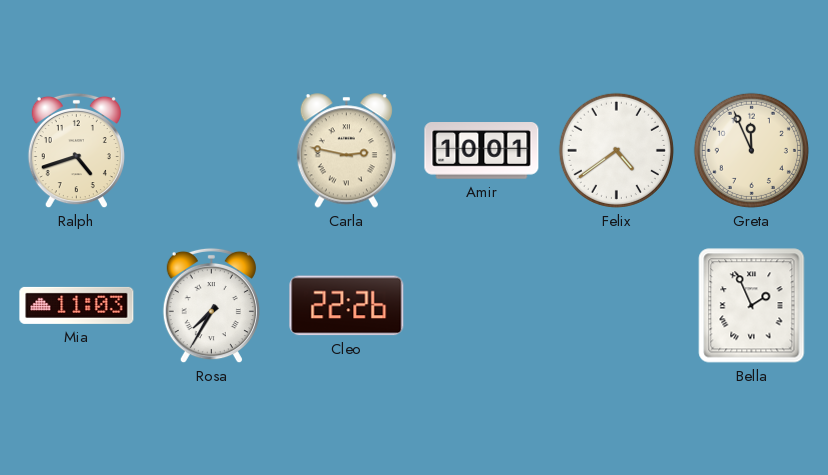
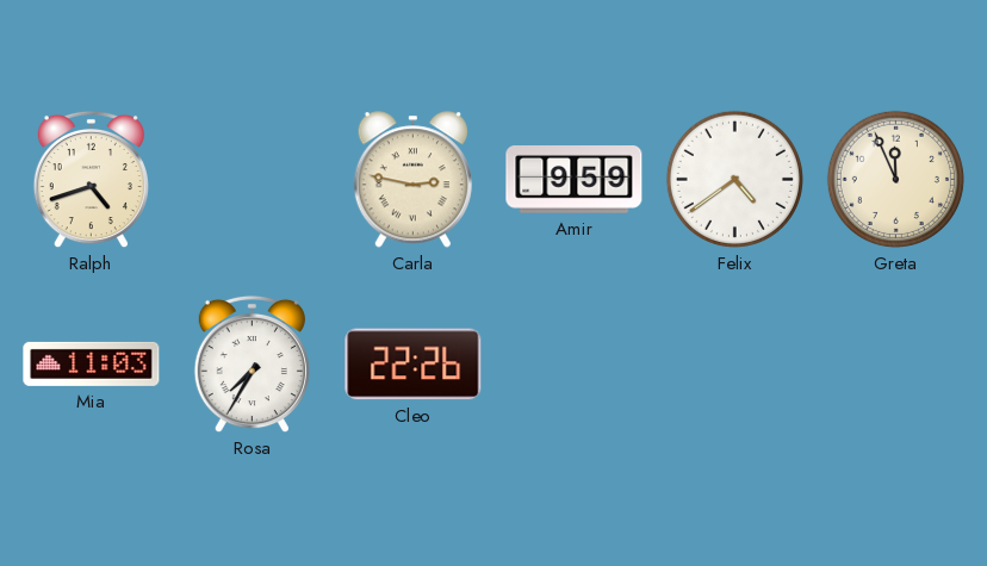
Amir: 10:01 -> 9:59
Bella: 1:56 -> none
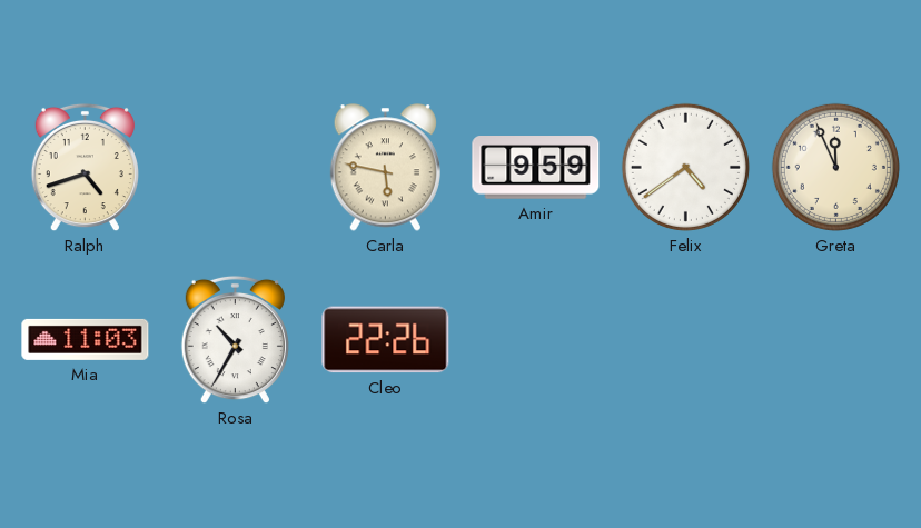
Carla: 2:47 -> 5:47
Rosa: 7:35 -> 10:35
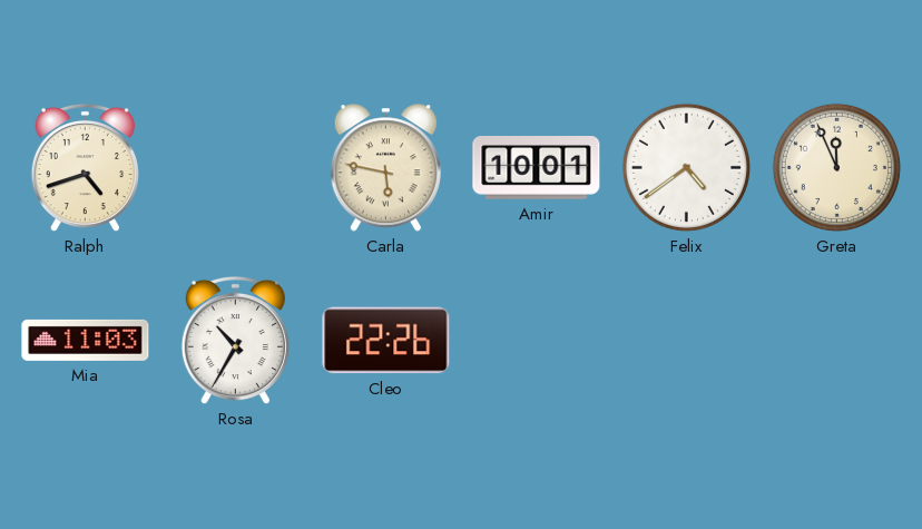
Amir: 9:59 -> 10:01
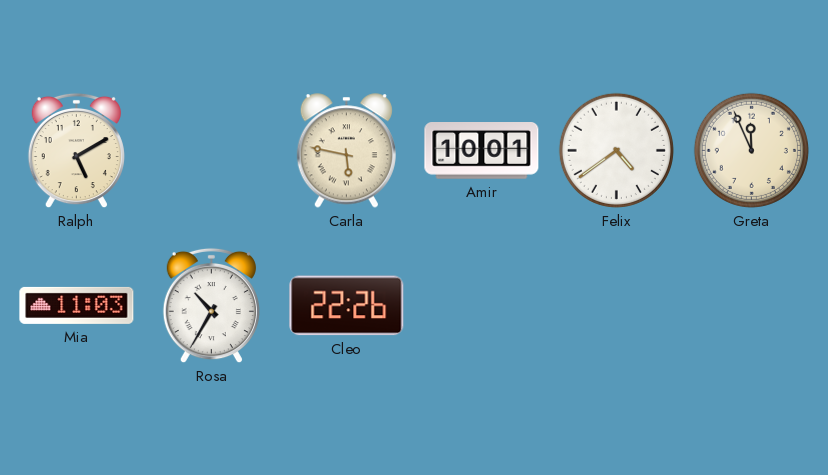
Ralph: 4:42 -> 5:10
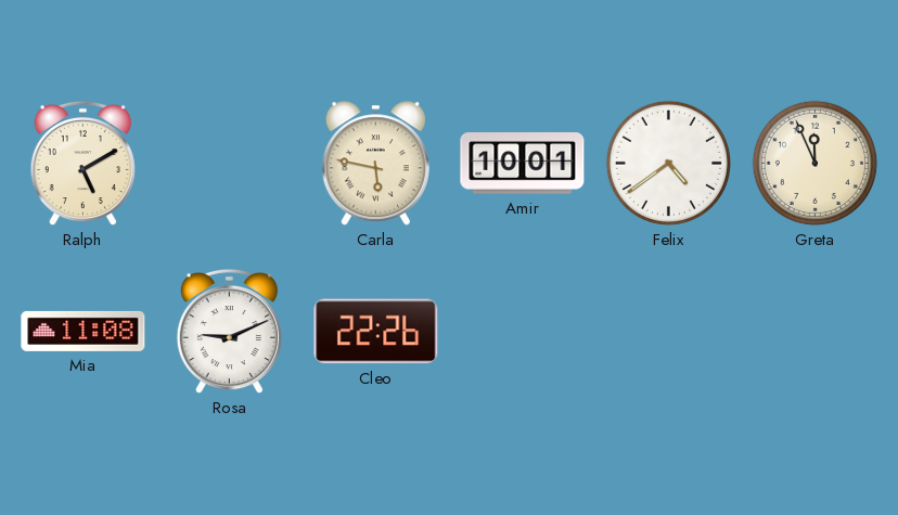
Mia: 11:03 -> 11:08
Rosa: 10:35 -> 9:11
